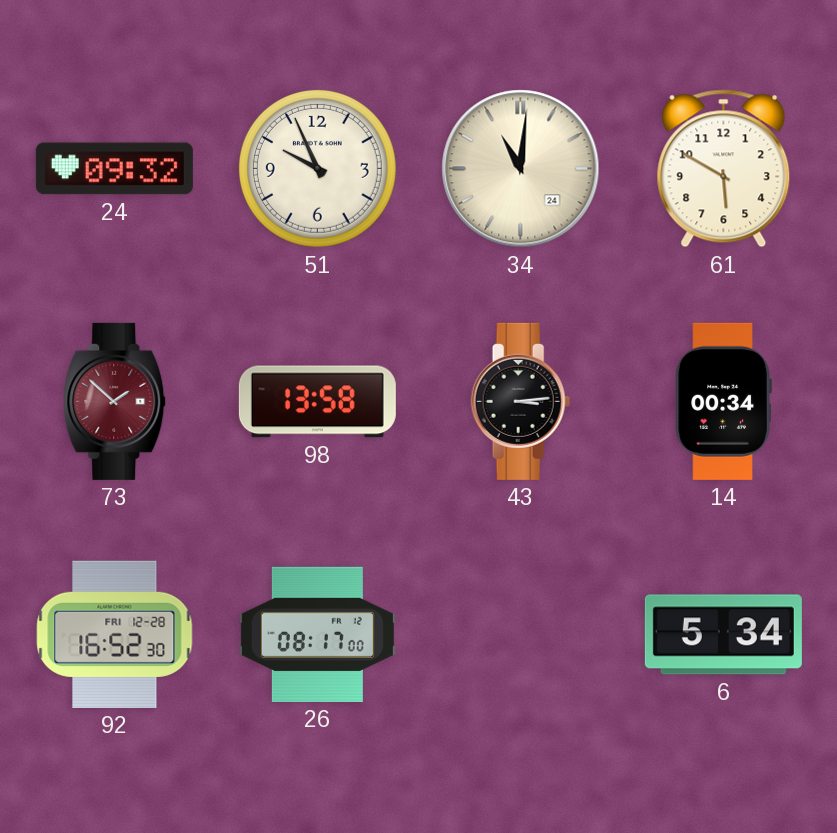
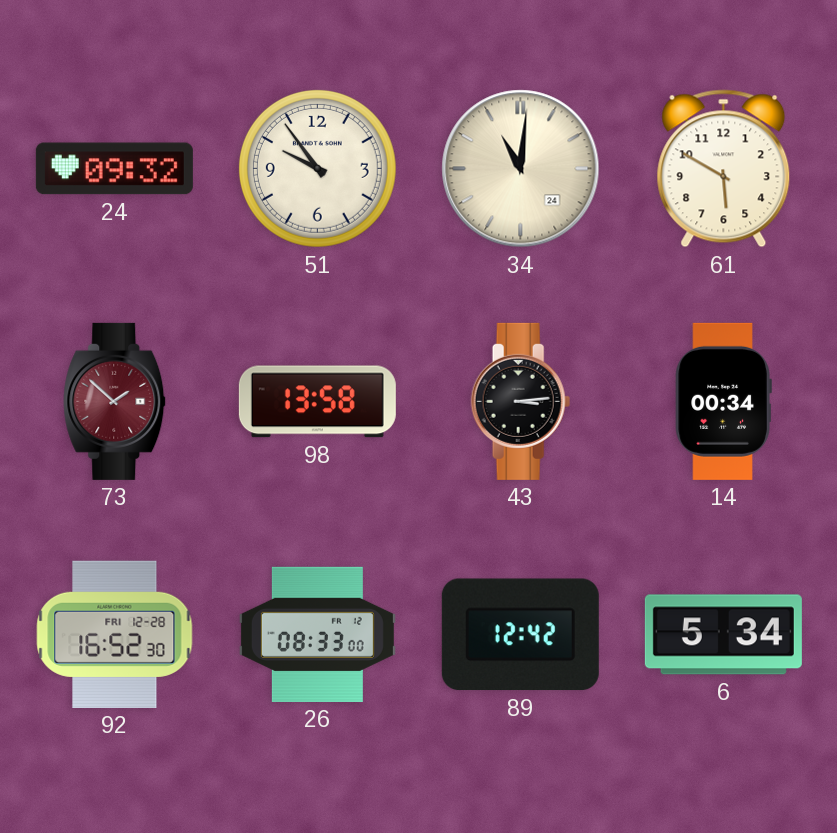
51: 9:56 -> 9:54
26: 08:17 -> 08:33
89: none -> 12:42
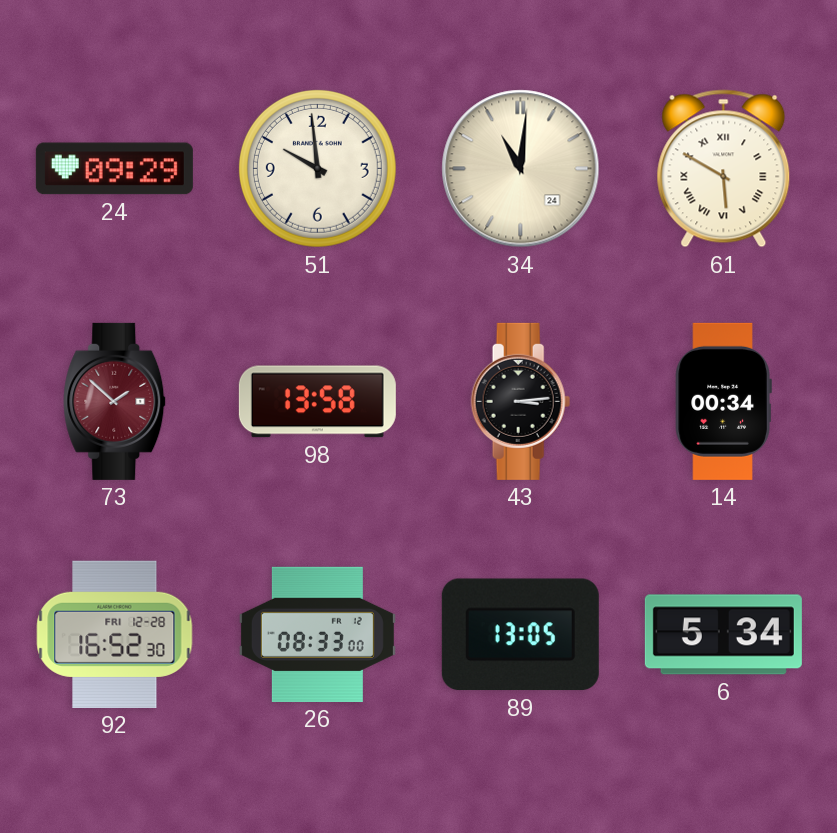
24: 09:32 -> 09:29
51: 9:54 -> 9:59
61 numerals: Arabic -> Roman
89: 12:42 -> 13:05
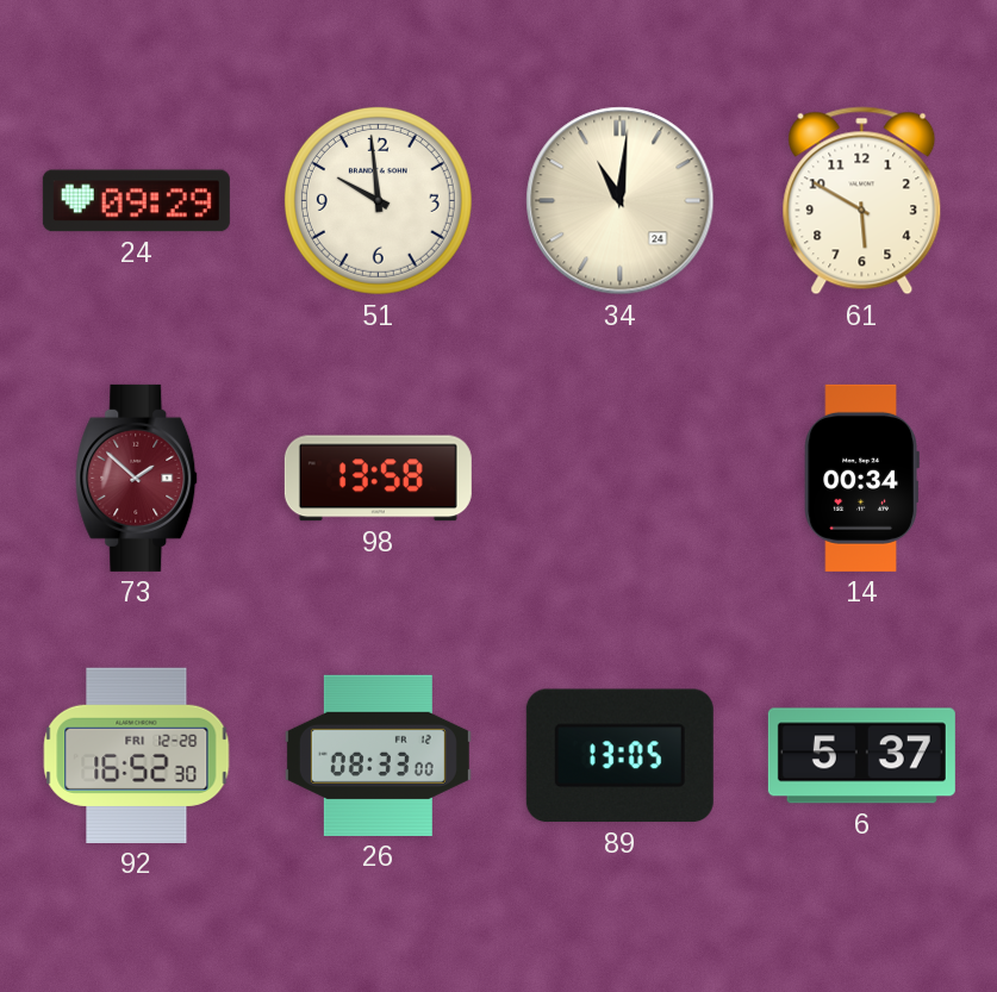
61 numerals: Roman -> Arabic
43: 3:14 -> none
6: 5:34 -> 5:37
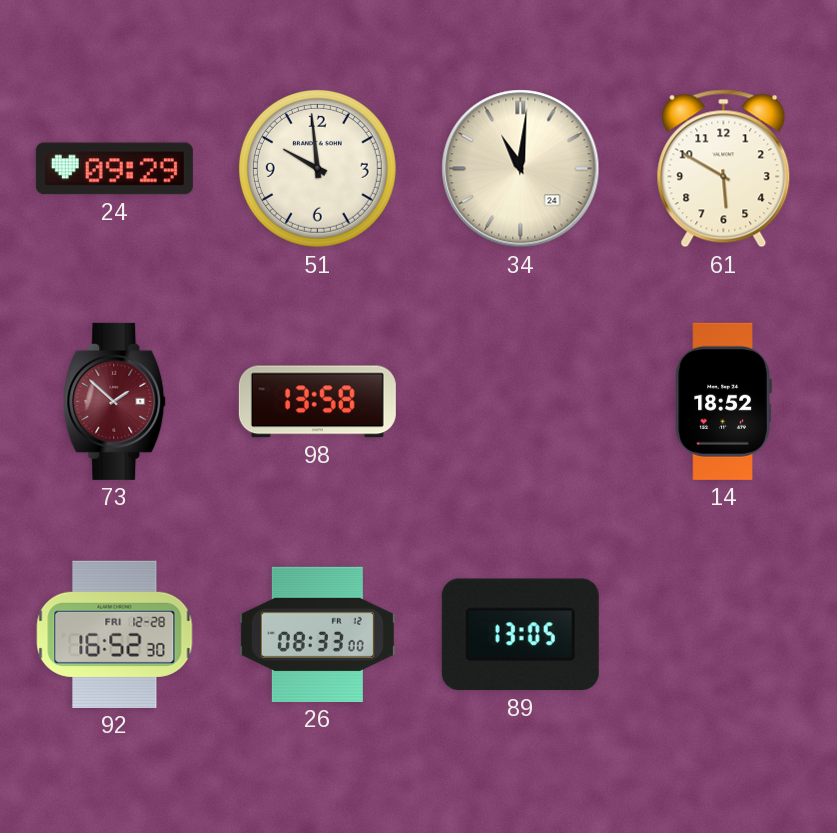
14: 00:34 -> 18:52
6: 5:37 -> none
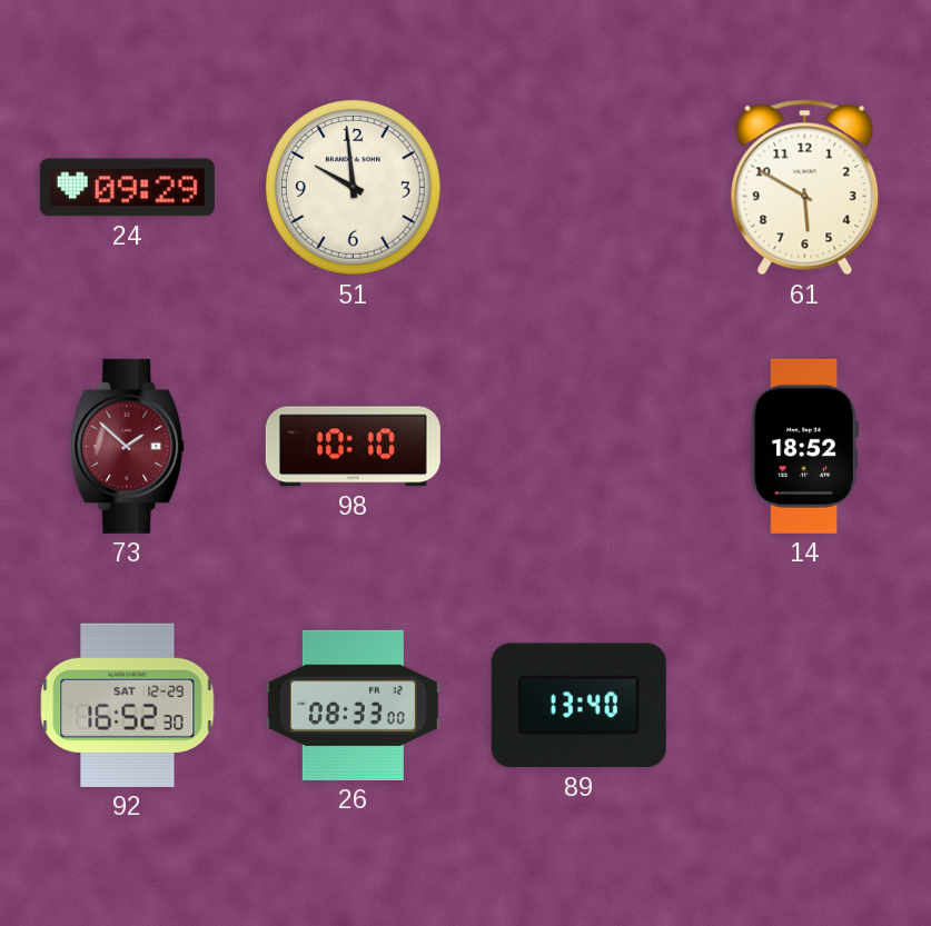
34: 11:01 -> none
98: 13:58 -> 10:10
92 date: FRI 12-28 -> SAT 12-29
89: 13:05 -> 13:40
